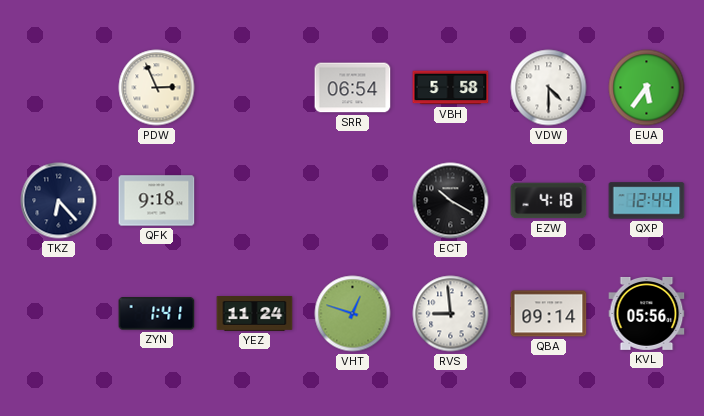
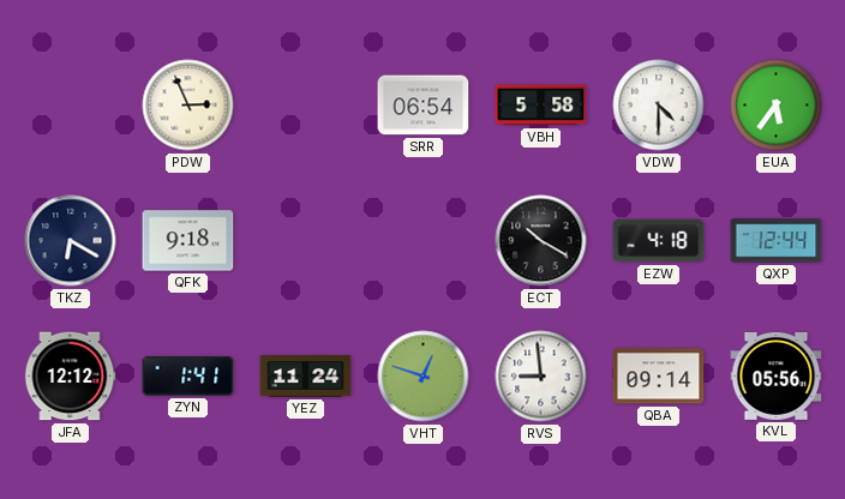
TKZ: 6:23 -> 6:20
JFA: none -> 12:12
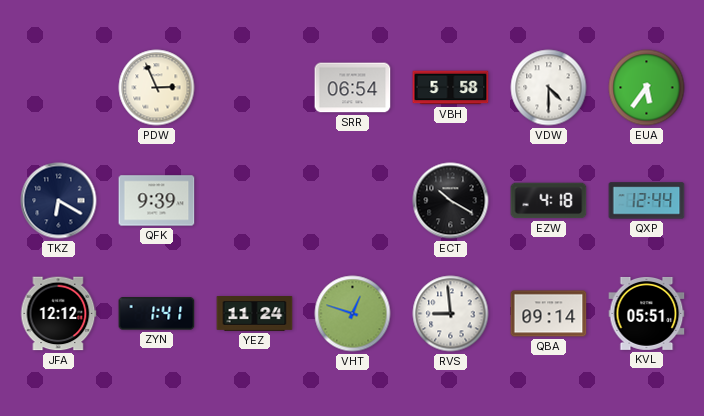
QFK: 9:18 -> 9:39
KVL: 05:56 -> 05:51
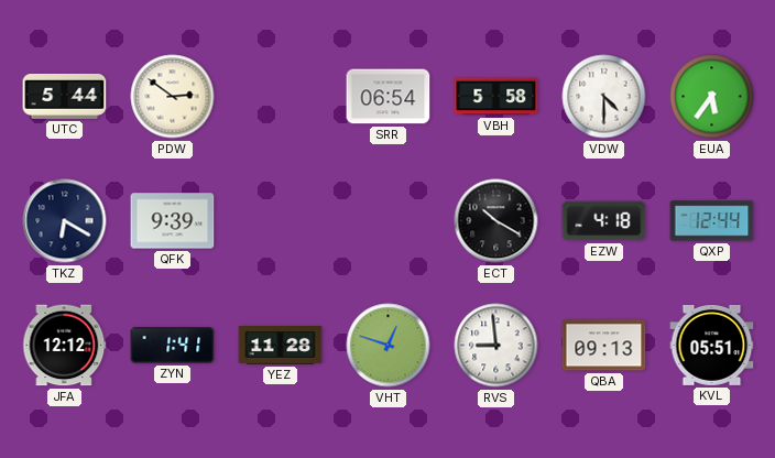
UTC: none -> 5:44
PDW: 2:56 -> 2:51
YEZ: 11:24 -> 11:28
QBA: 09:14 -> 09:13
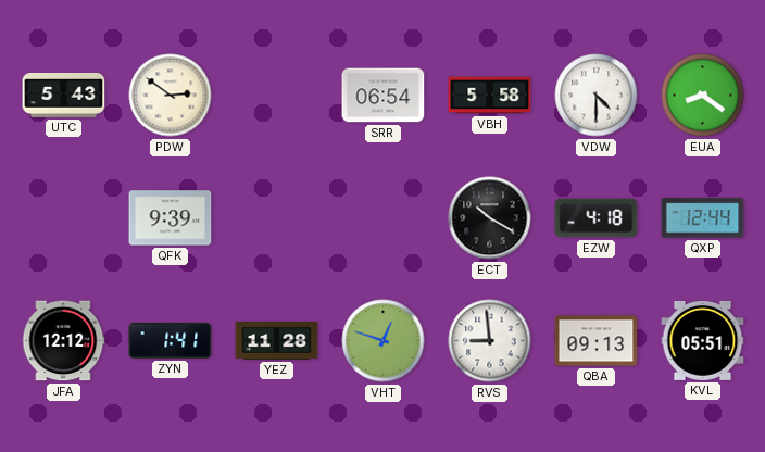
UTC: 5:44 -> 5:43
EUA: 5:36 -> 8:21
TKZ: 6:20 -> none
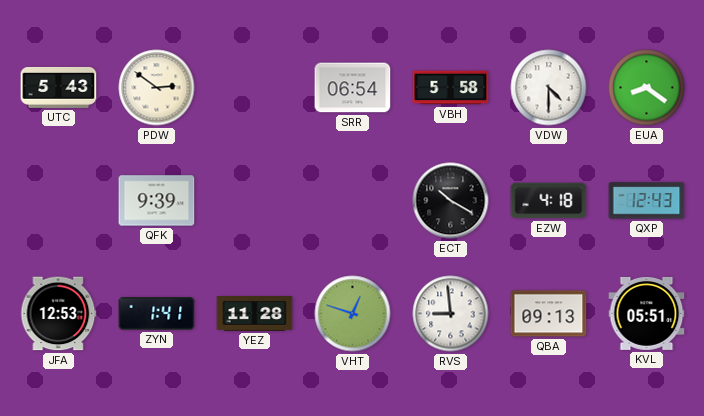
QXP: 12:44 -> 12:43
JFA: 12:12 -> 12:53
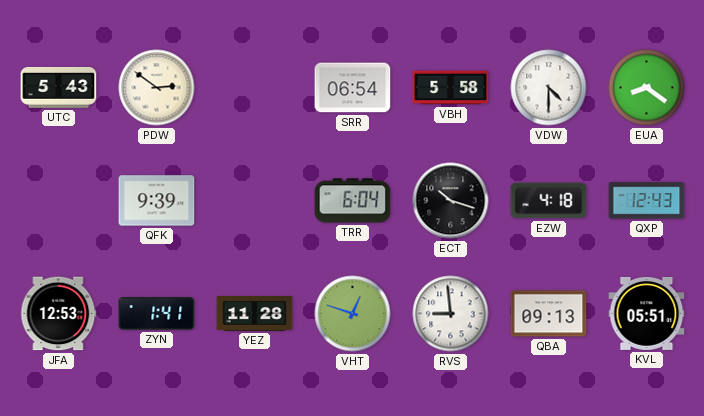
TRR: none -> 6:04
ECT: 10:20 -> 10:18
